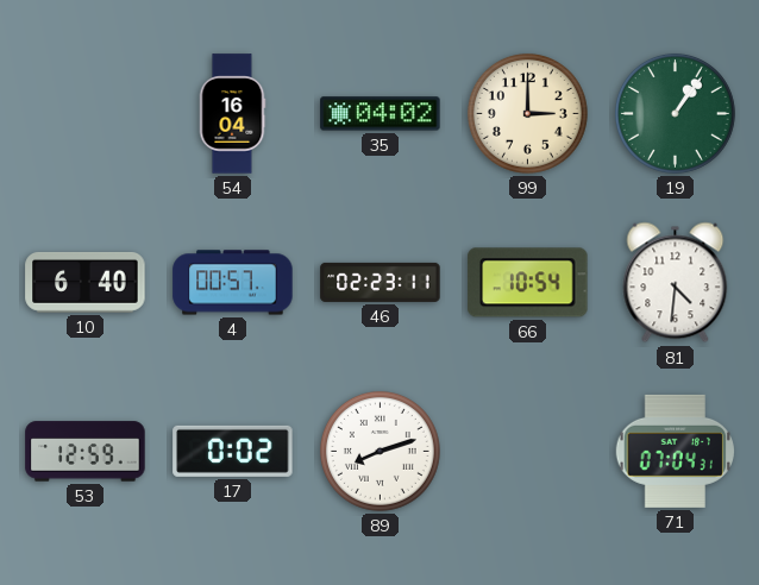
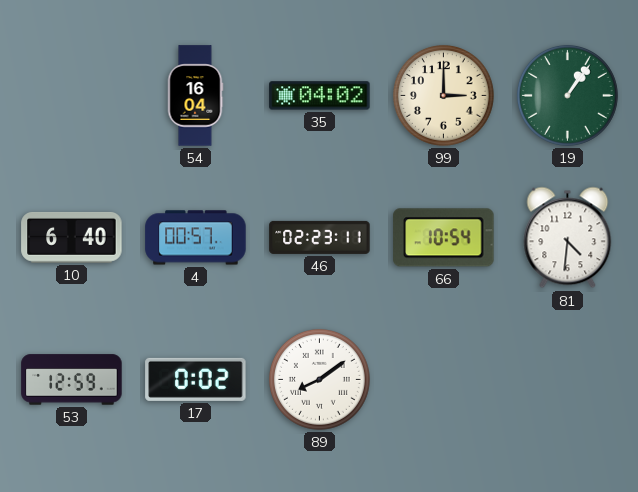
89: 8:12 -> 8:09
71: 07:04 -> none
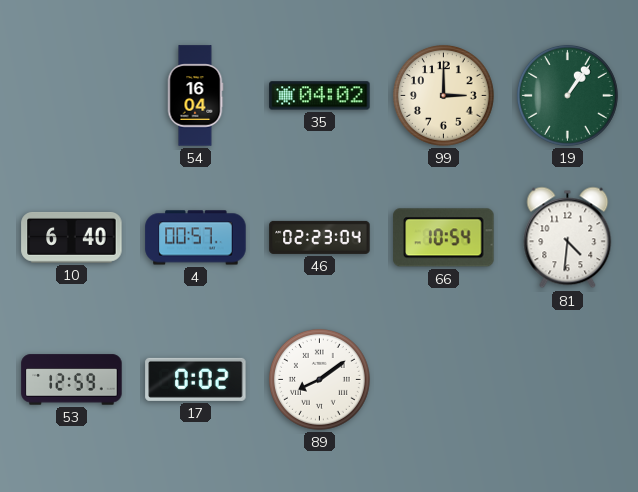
46: 02:23:11 -> 02:23:04
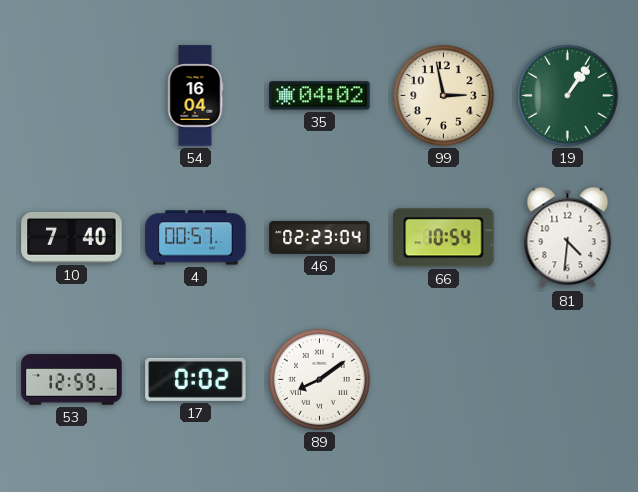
99: 3:00 -> 2:58
10: 6:40 -> 7:40
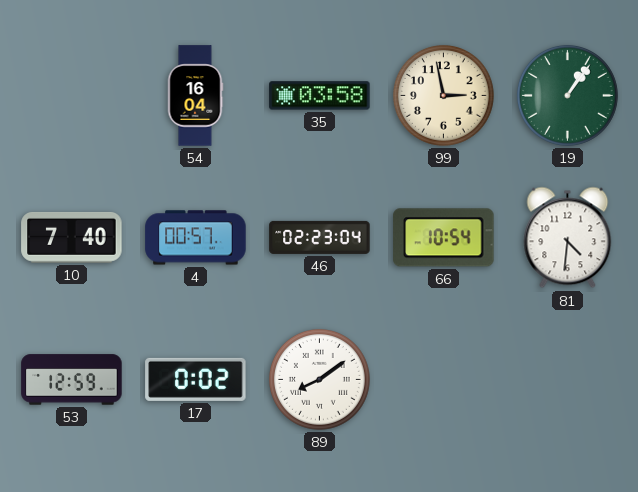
35: 04:02 -> 03:58
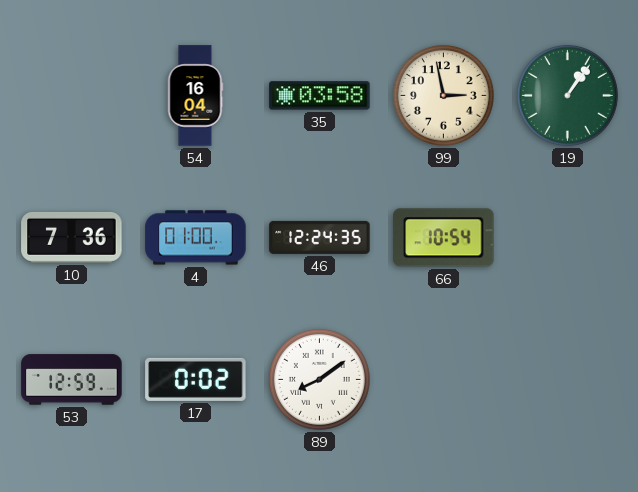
10: 7:40 -> 7:36
4: 00:57 -> 01:00
46: 02:23 -> 12:24
81: 4:31 -> none
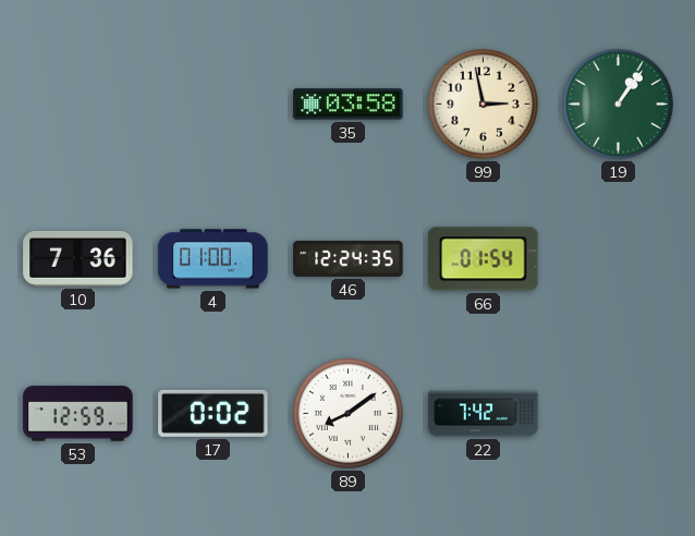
54: 16:04 -> none
66: 10:54 -> 01:54
22: none -> 7:42
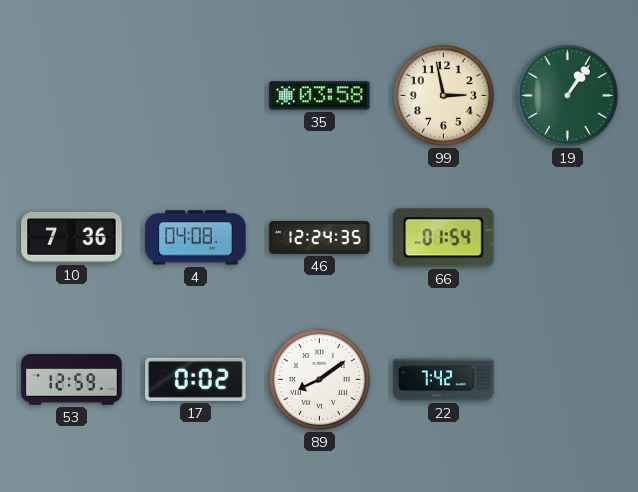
4: 01:00 -> 04:08
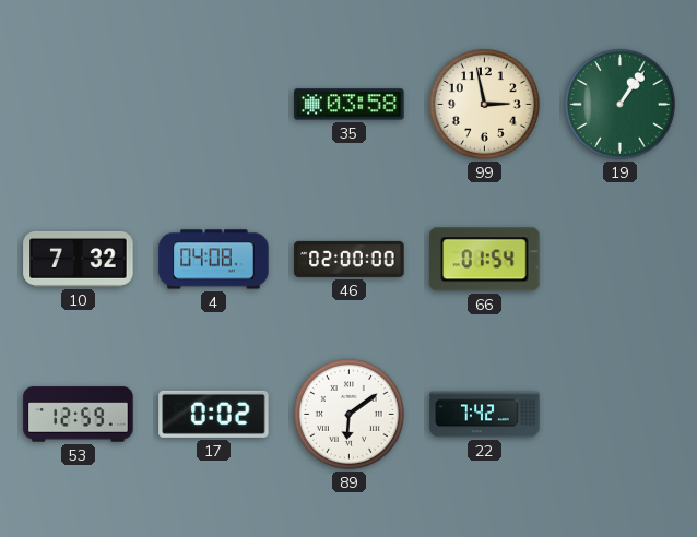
10: 7:36 -> 7:32
46: 12:24 -> 02:00
89: 8:09 -> 6:09
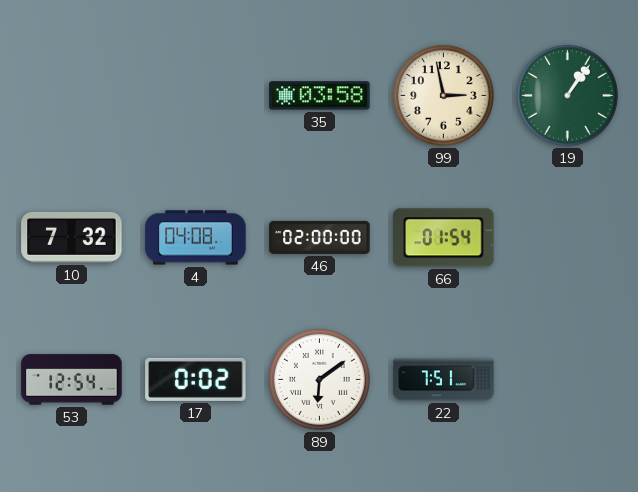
53: 12:59 -> 12:54
22: 7:42 -> 7:51
